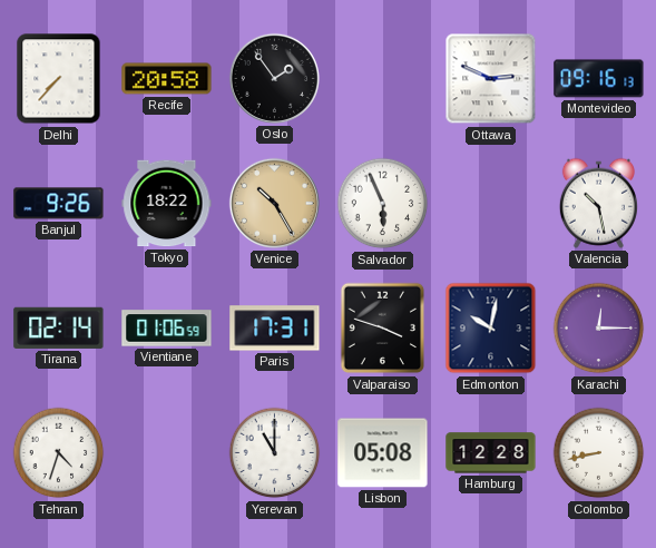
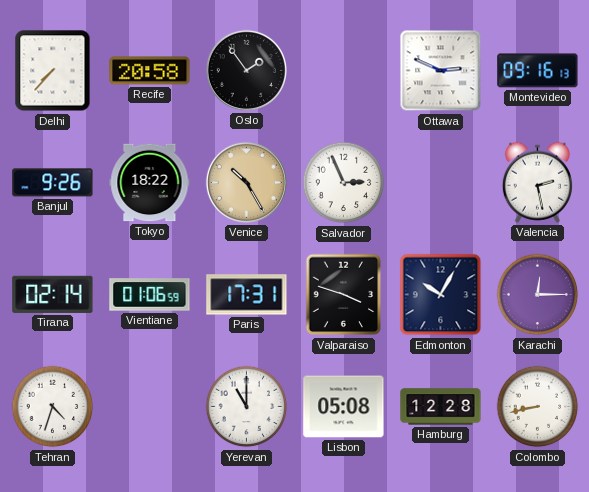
Salvador: 5:56 -> 2:56
Valencia: 10:28 -> 2:28
Edmonton: 10:02 -> 10:05
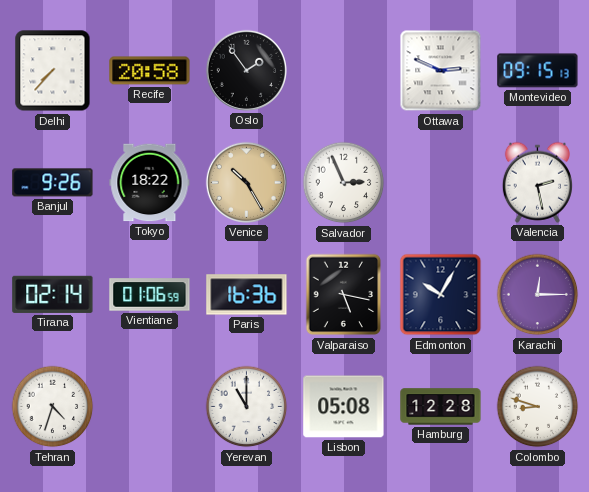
Montevideo: 09:16 -> 09:15
Paris: 17:31 -> 16:36
Valparaiso: 3:48 -> 5:17
Colombo: 8:43 -> 8:48
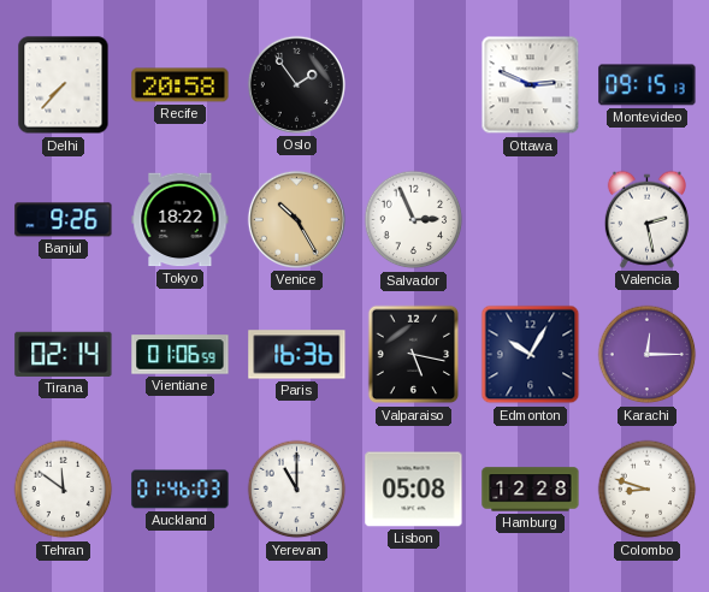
Tehran: 4:33 -> 11:51
Auckland: none -> 01:46
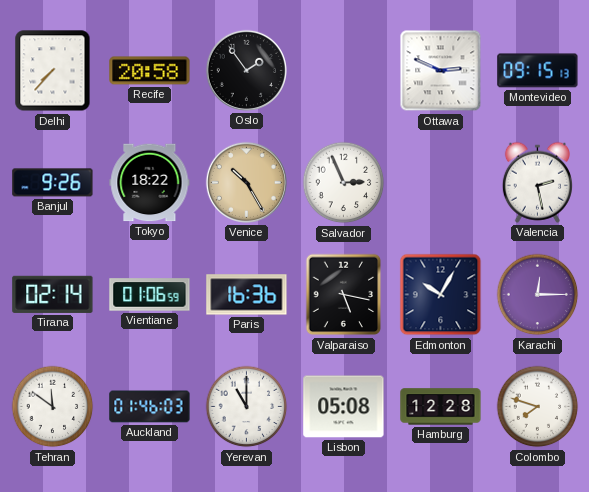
Colombo: 8:48 -> 7:48
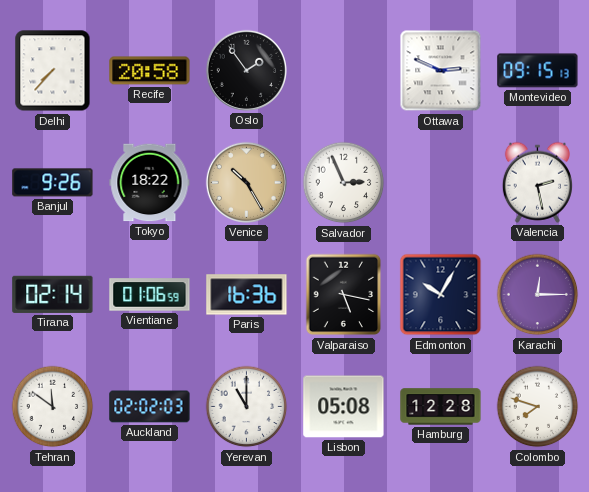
Auckland: 01:46 -> 02:02
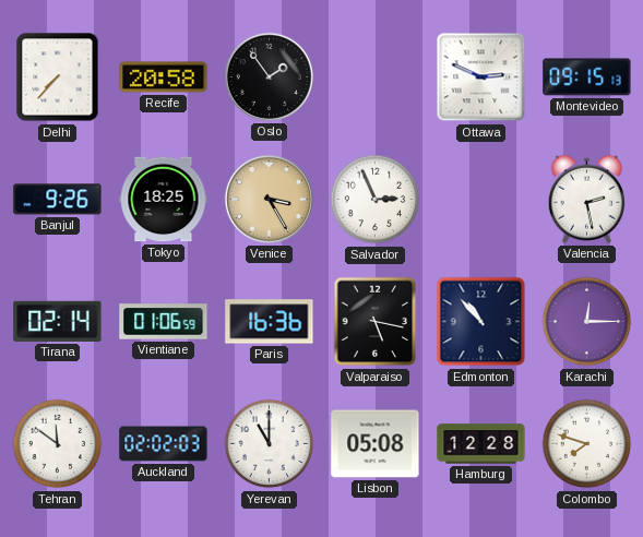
Tokyo: 18:22 -> 18:25
Venice: 10:25 -> 3:25
Edmonton: 10:05 -> 10:53
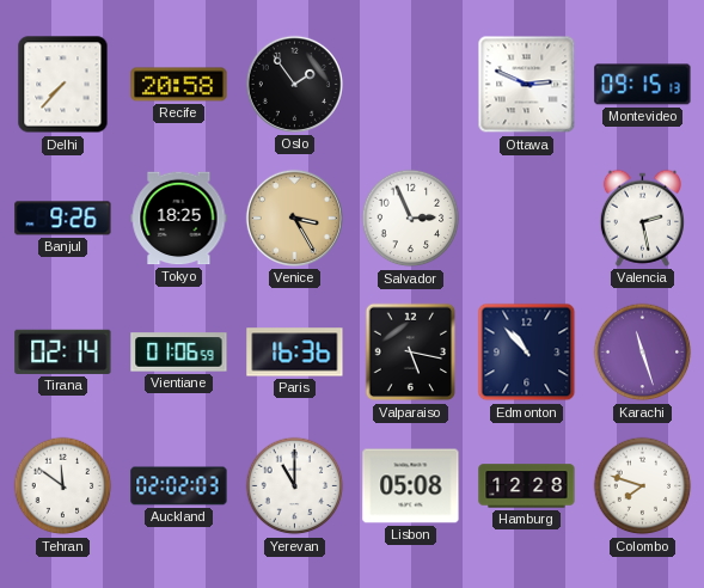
Karachi: 12:15 -> 11:27
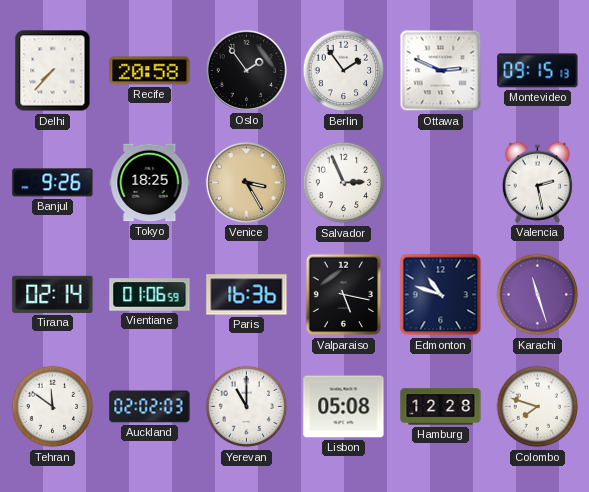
Berlin: none -> 1:54
Edmonton: 10:53 -> 10:48
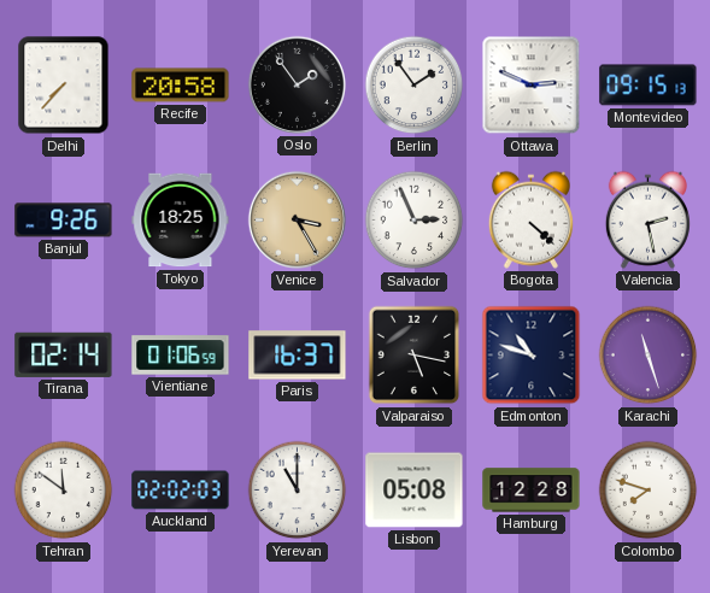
Bogota: none -> 4:22
Paris: 16:36 -> 16:37
